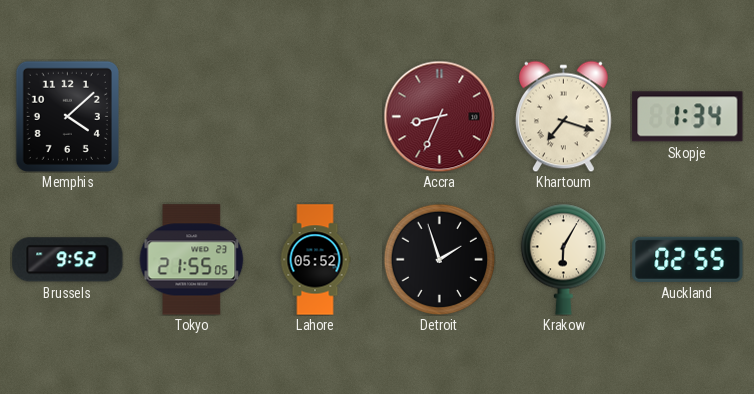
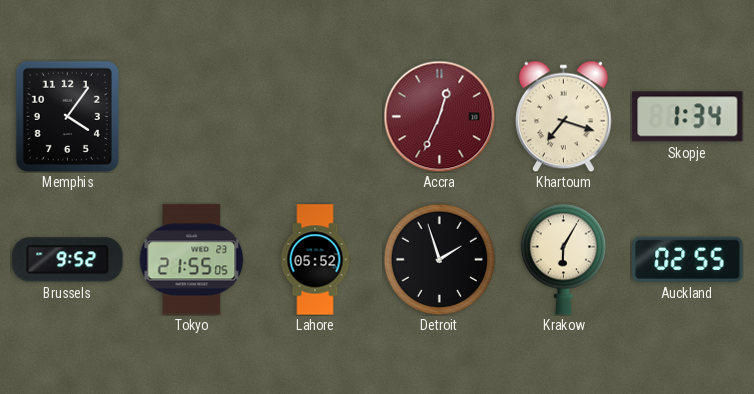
Memphis: 4:08 -> 4:06
Accra: 8:34 -> 12:34
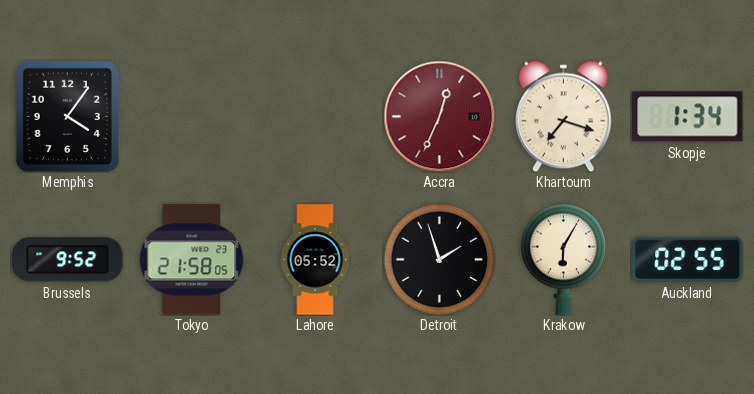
Tokyo: 21:55 -> 21:58
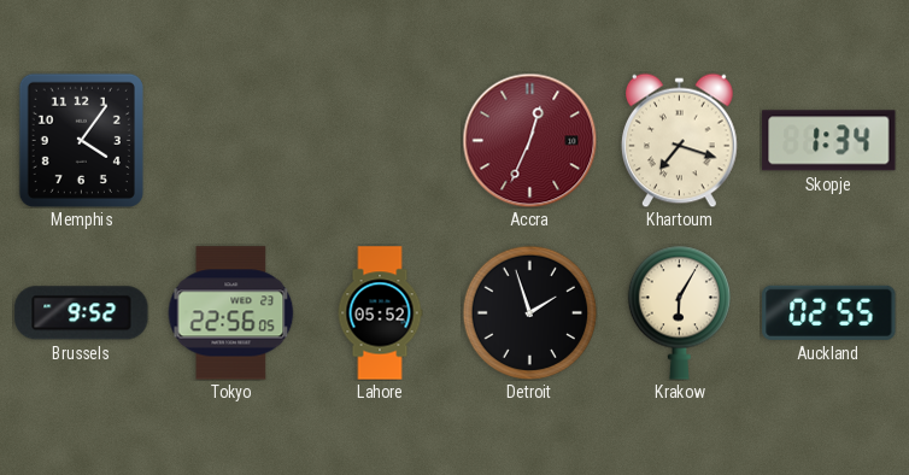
Tokyo: 21:58 -> 22:56
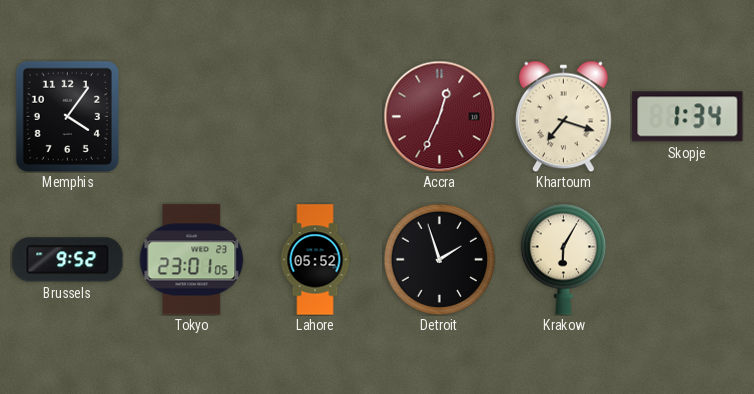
Tokyo: 22:56 -> 23:01
Auckland: 02:55 -> none
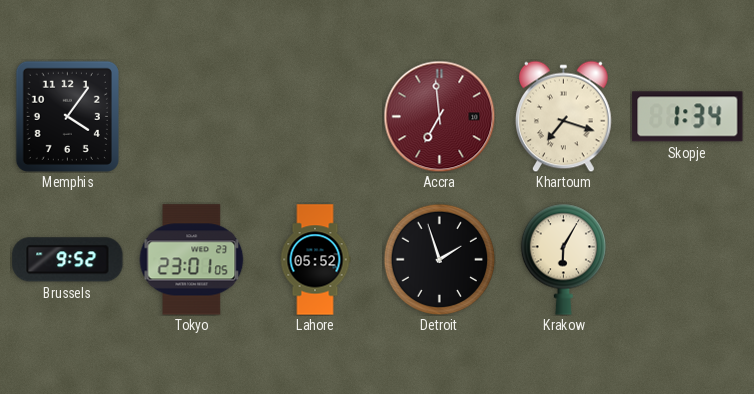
Accra: 12:34 -> 6:59
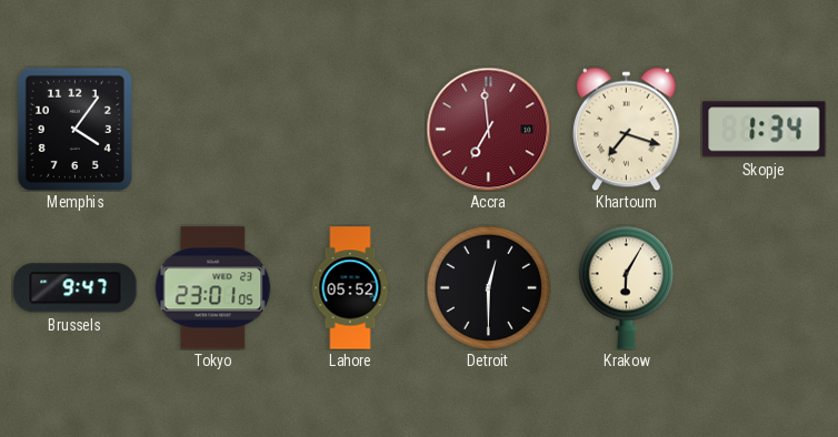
Brussels: 9:52 -> 9:47
Detroit: 1:57 -> 12:30
